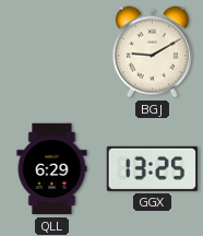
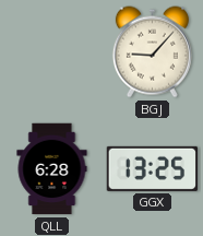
BGJ: 9:10 -> 9:07
QLL: 6:29 -> 6:28
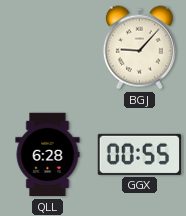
GGX: 13:25 -> 00:55
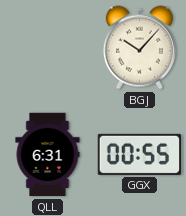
BGJ: 9:07 -> 10:07
QLL: 6:28 -> 6:31
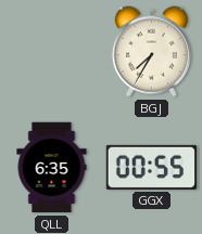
BGJ: 10:07 -> 7:35
QLL: 6:31 -> 6:35
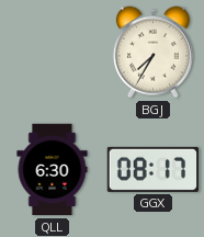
QLL: 6:35 -> 6:30
GGX: 00:55 -> 08:17
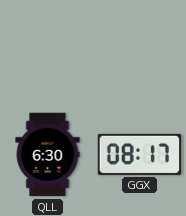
BGJ: 7:35 -> none
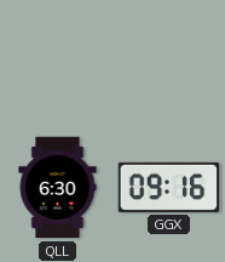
GGX: 08:17 -> 09:16
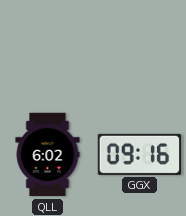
QLL: 6:30 -> 6:02
